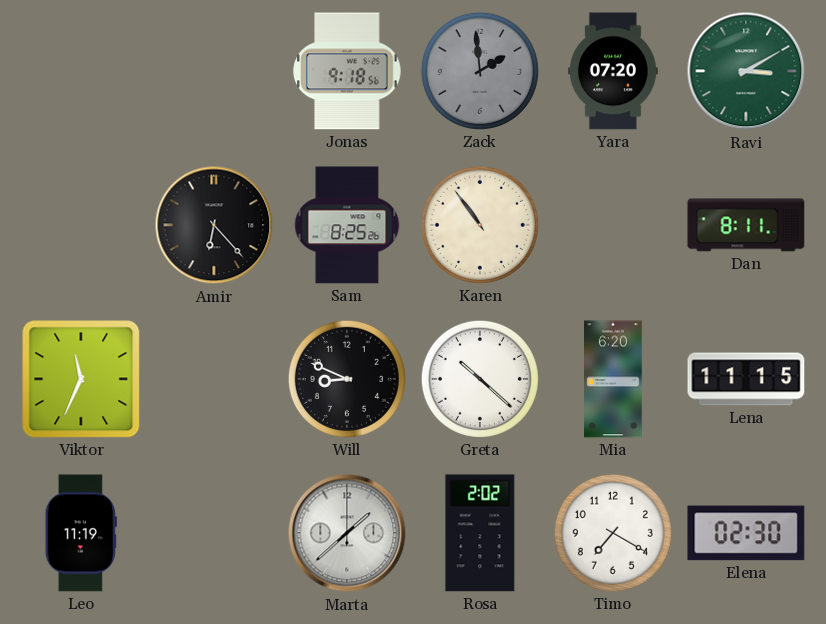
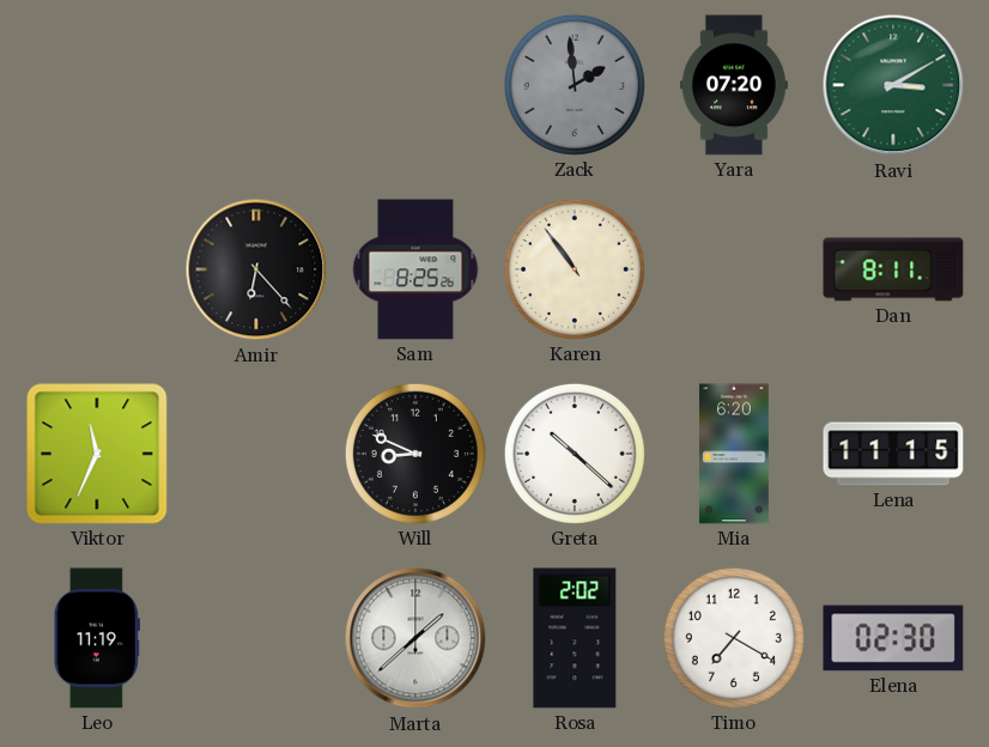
Jonas: 9:18 -> none
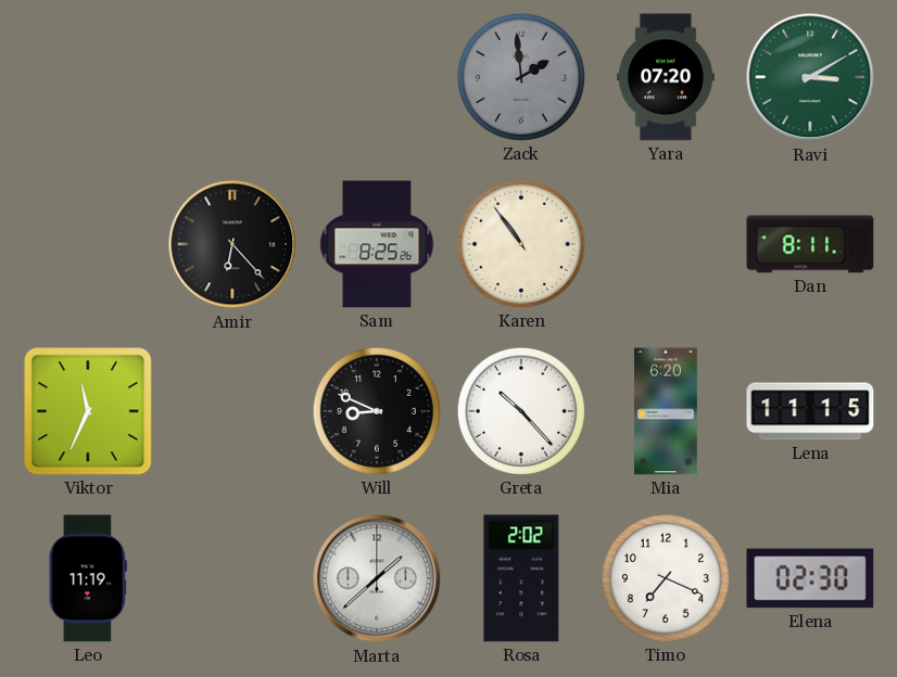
Greta: 10:22 -> 10:23
Timo: 7:20 -> 7:19
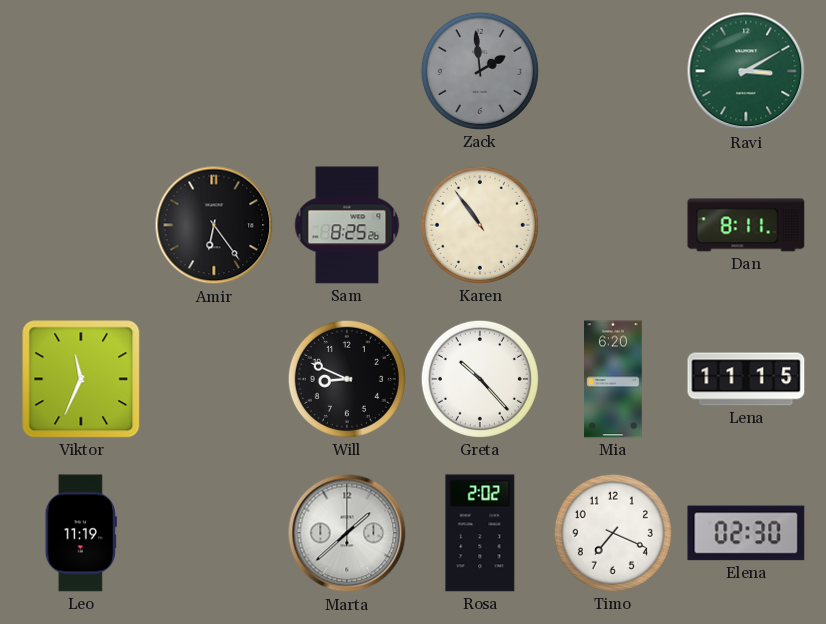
Yara: 07:20 -> none
Amir: 6:23 -> 6:24
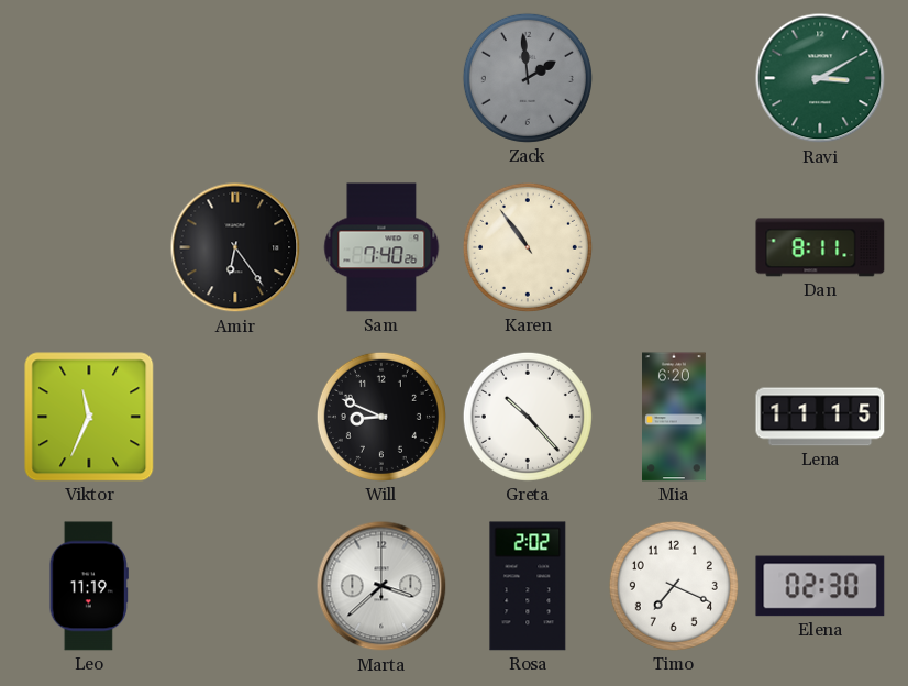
Sam: 8:25 -> 7:40
Marta: 1:38 -> 3:38
